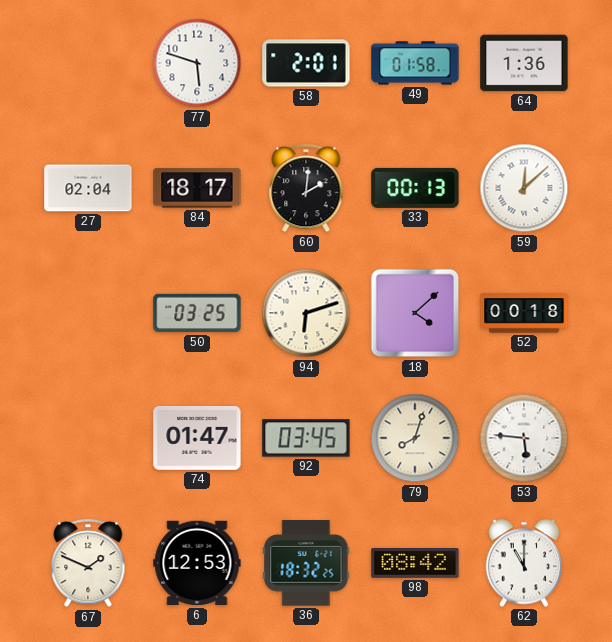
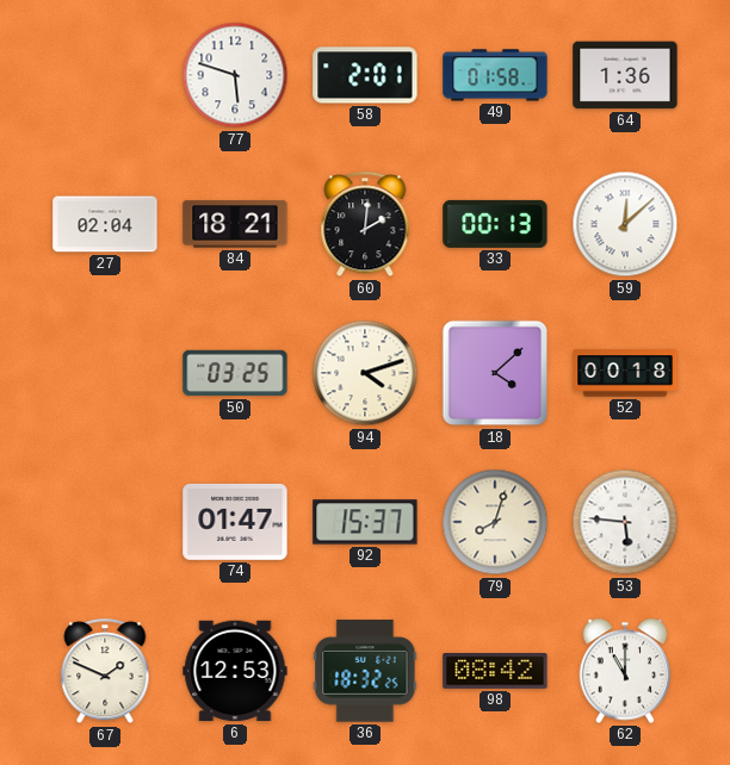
84: 18:17 -> 18:21
94: 6:12 -> 4:12
92: 03:45 -> 15:37
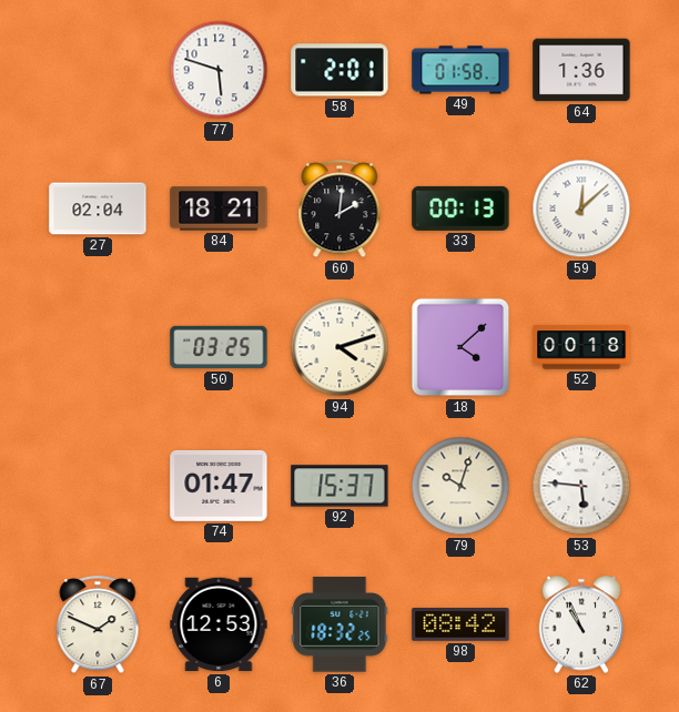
79: 8:03 -> 10:03
62: 11:00 -> 10:56
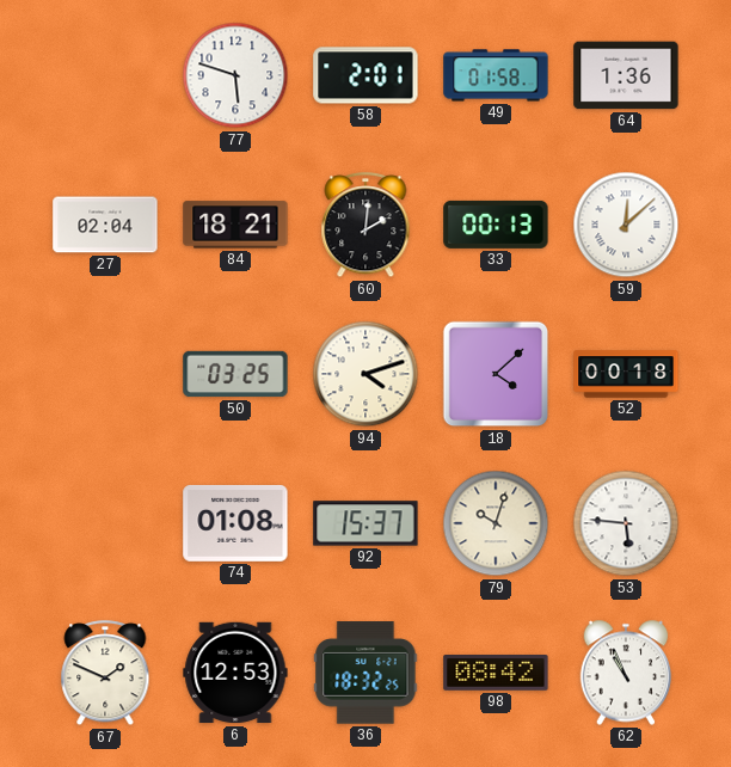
74: 01:47 -> 01:08
